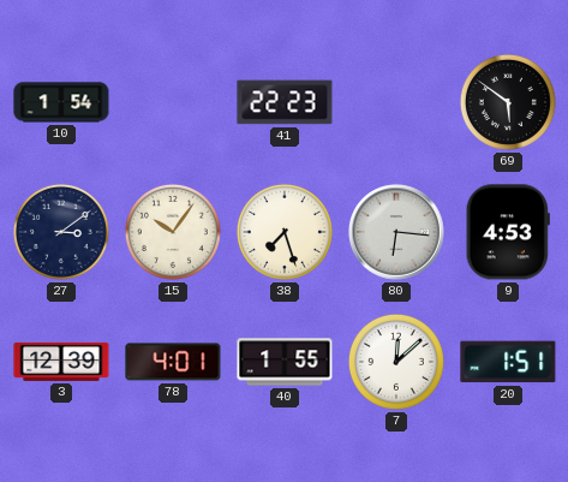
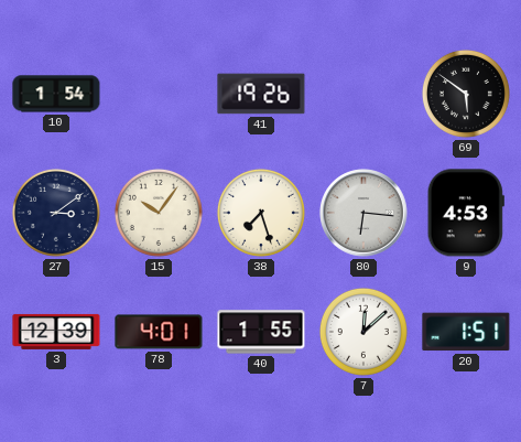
41: 22:23 -> 19:26
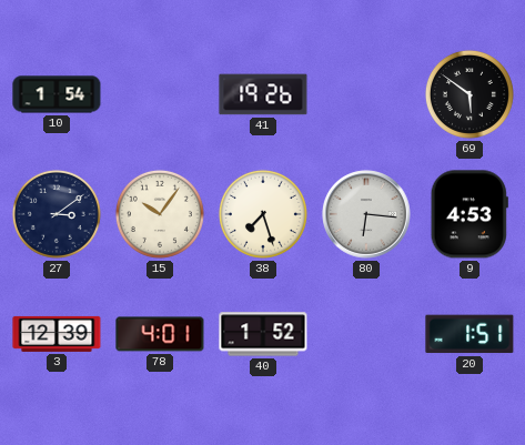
40: 1:55 -> 1:52
7: 12:08 -> none
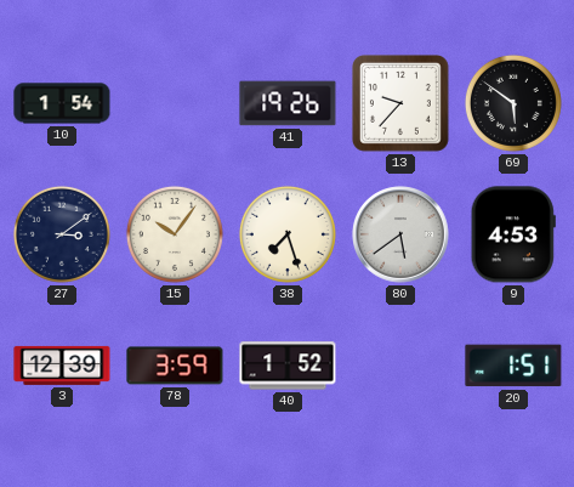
13: none -> 9:37
80: 6:16 -> 5:39
78: 4:01 -> 3:59
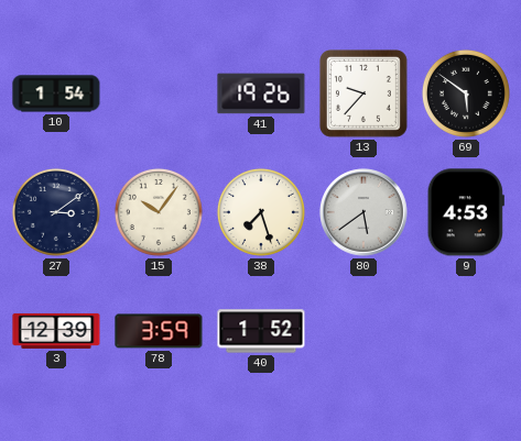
20: 1:51 -> none
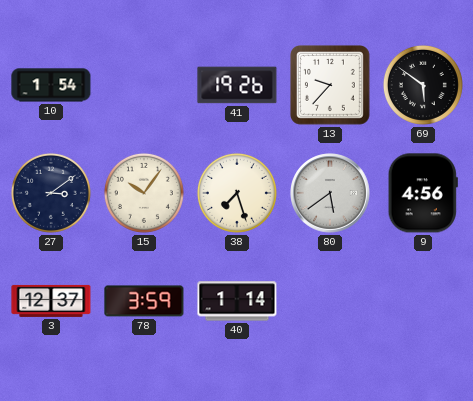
9: 4:53 -> 4:56
3: 12:39 -> 12:37
40: 1:52 -> 1:14
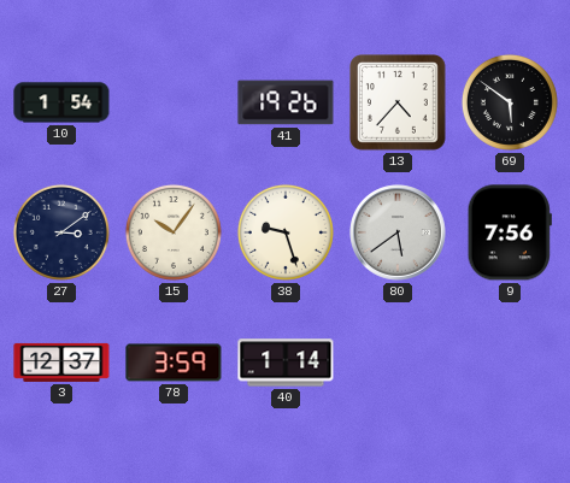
13: 9:37 -> 4:37
38: 7:27 -> 9:27
9: 4:56 -> 7:56
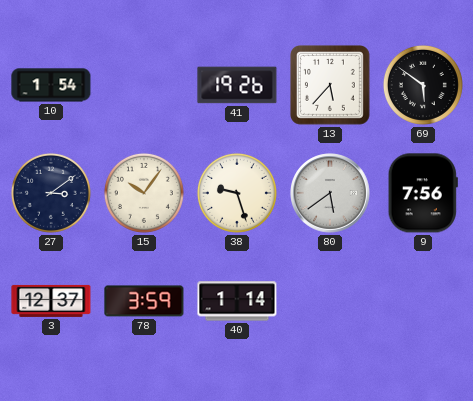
13: 4:37 -> 5:37
